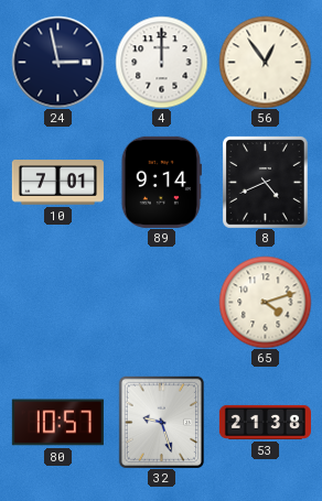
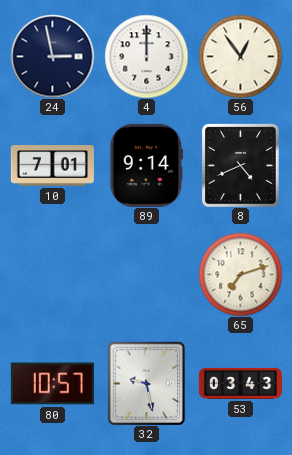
65: 4:12 -> 7:12
32: 9:27 -> 9:28
53: 21:38 -> 03:43
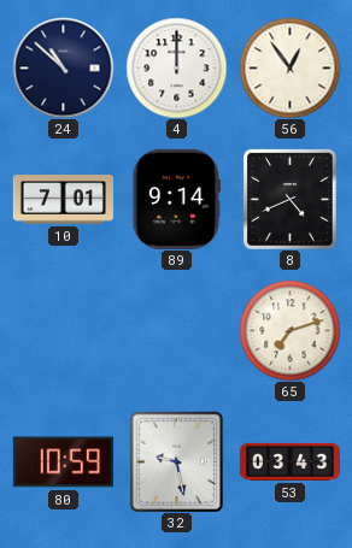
24: 2:58 -> 10:52
80: 10:57 -> 10:59
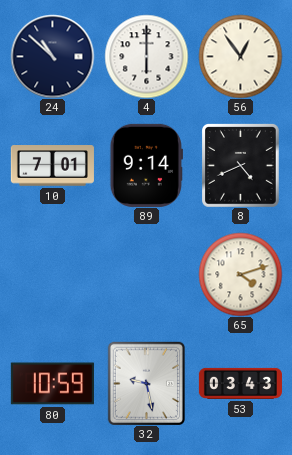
4: 12:00 -> 6:00
65: 7:12 -> 4:12
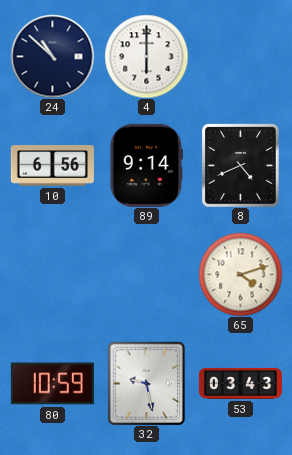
56: 12:54 -> none
10: 7:01 -> 6:56
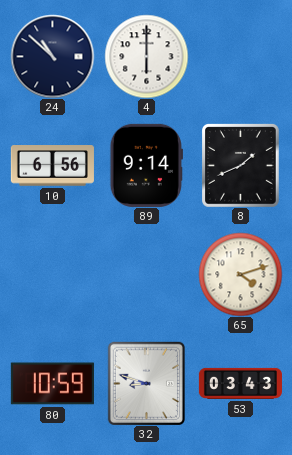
8: 4:41 -> 1:41
32: 9:28 -> 8:48
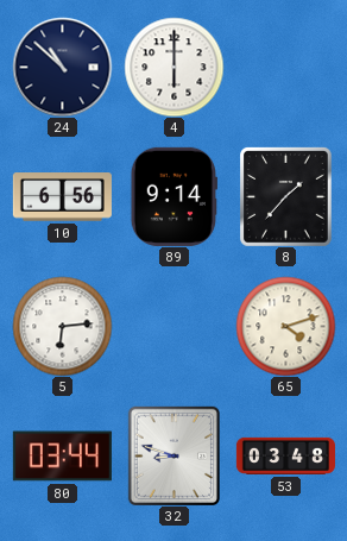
8: 1:41 -> 1:37
5: none -> 6:14
80: 10:59 -> 03:44
53: 03:43 -> 03:48
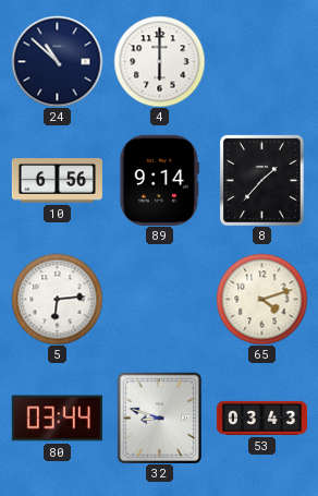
53: 03:48 -> 03:43
